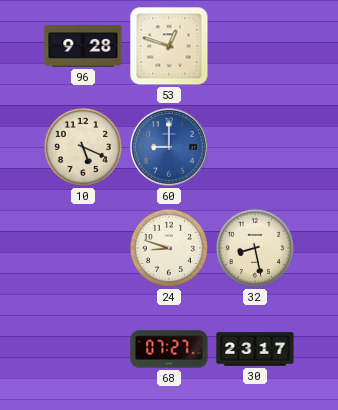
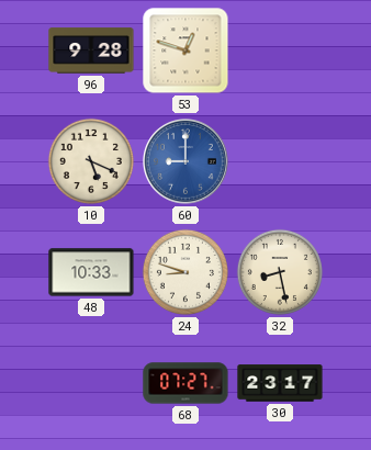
48: none -> 10:33
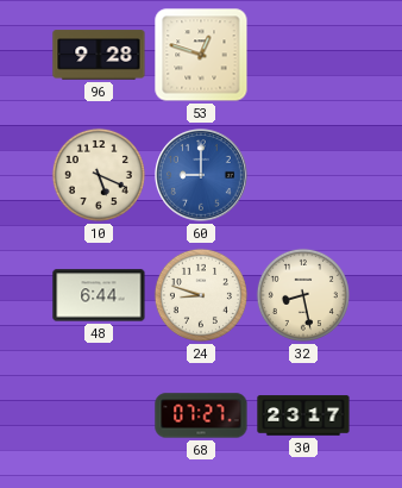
48: 10:33 -> 6:44
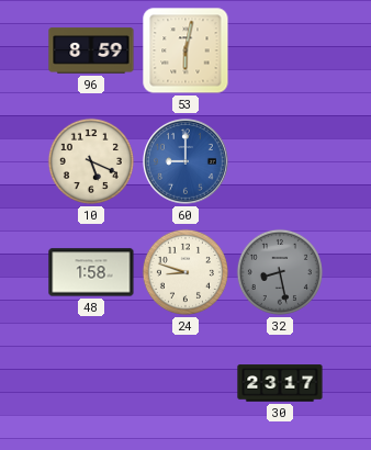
96: 9:28 -> 8:59
53: 12:48 -> 6:02
48: 6:44 -> 1:58
32 dial: cream -> grey
68: 07:27 -> none
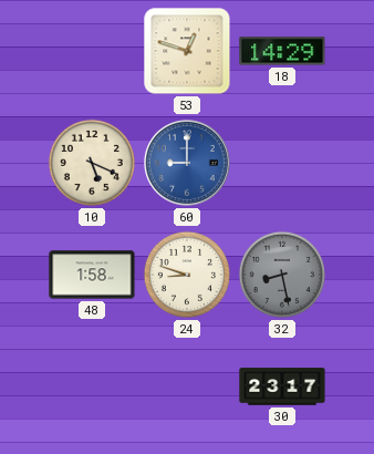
96: 8:59 -> none
53: 6:02 -> 12:48
18: none -> 14:29
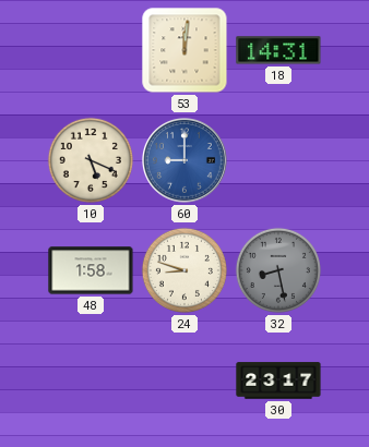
53: 12:48 -> 12:01
18: 14:29 -> 14:31
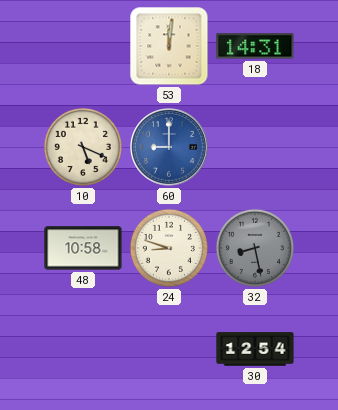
48: 1:58 -> 10:58
30: 23:17 -> 12:54
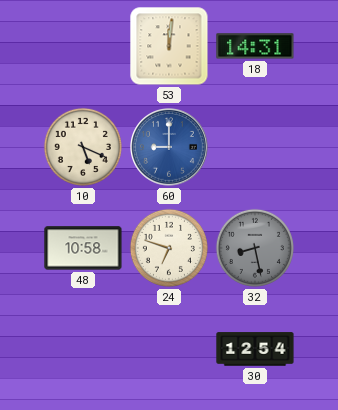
24: 8:48 -> 6:48
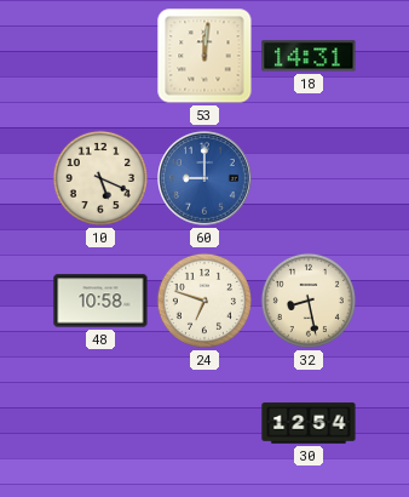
32 dial: grey -> cream
